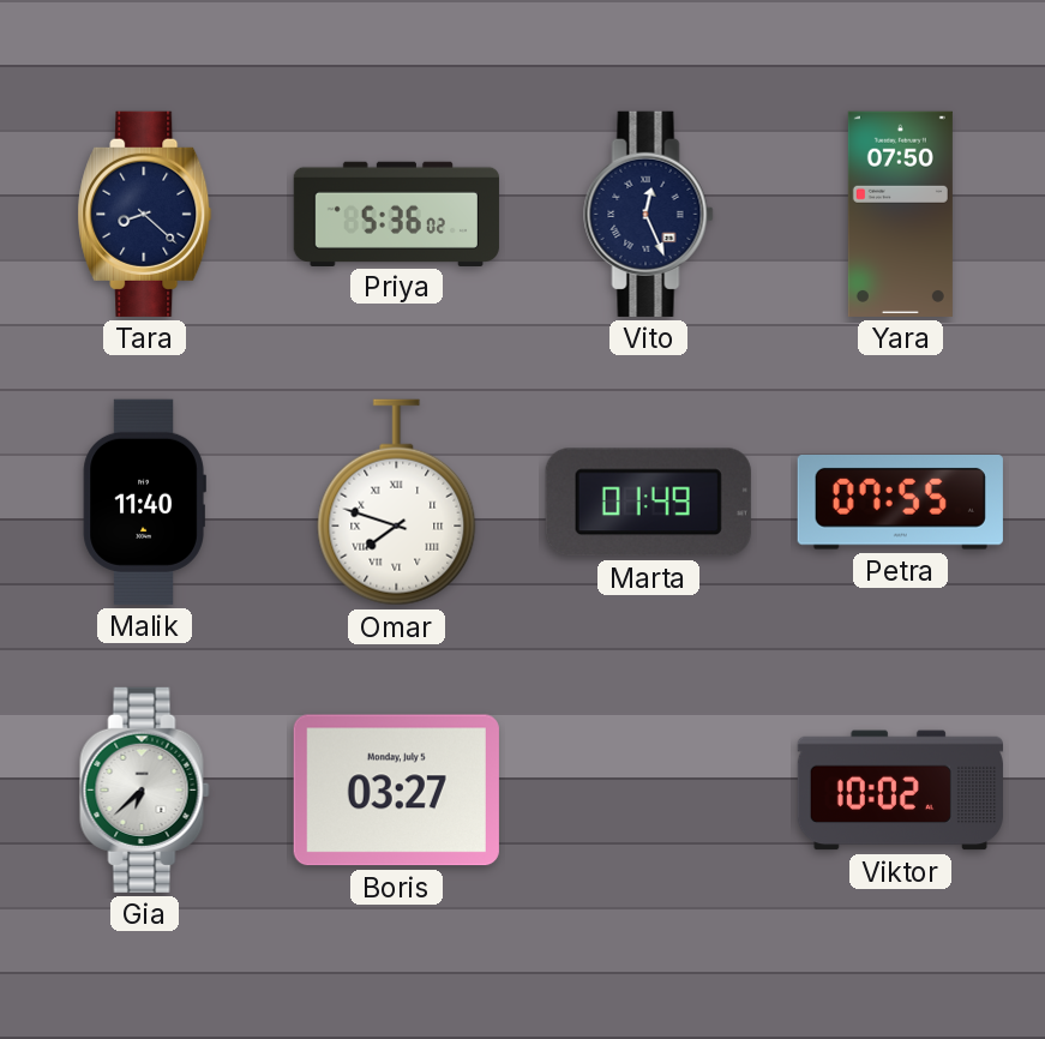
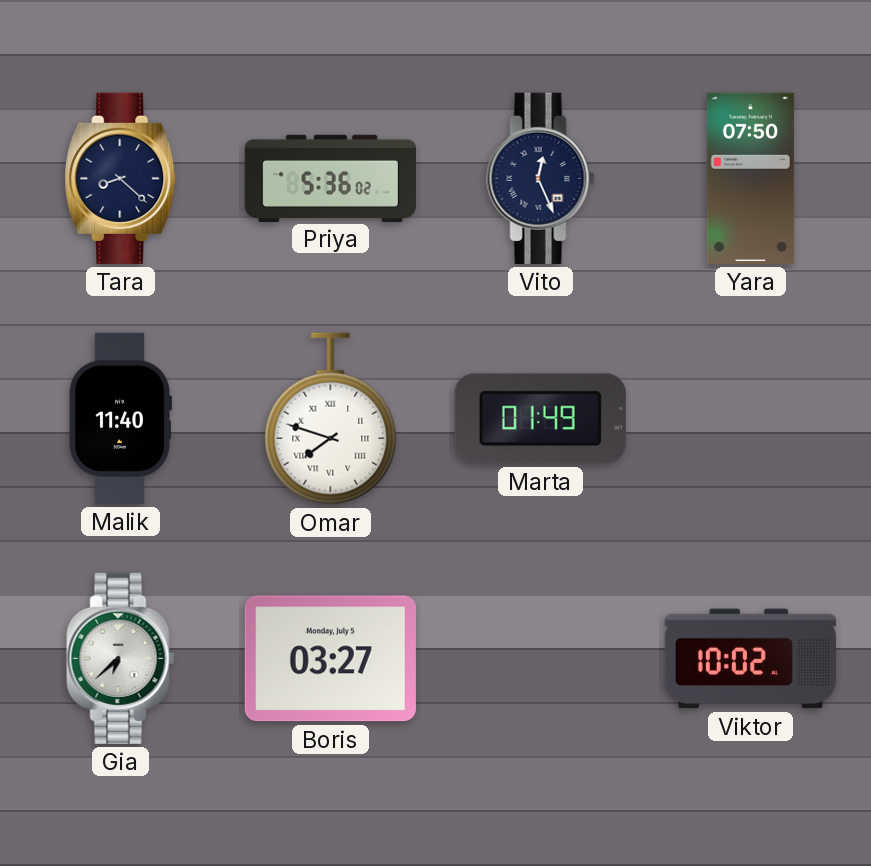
Petra: 07:55 -> none
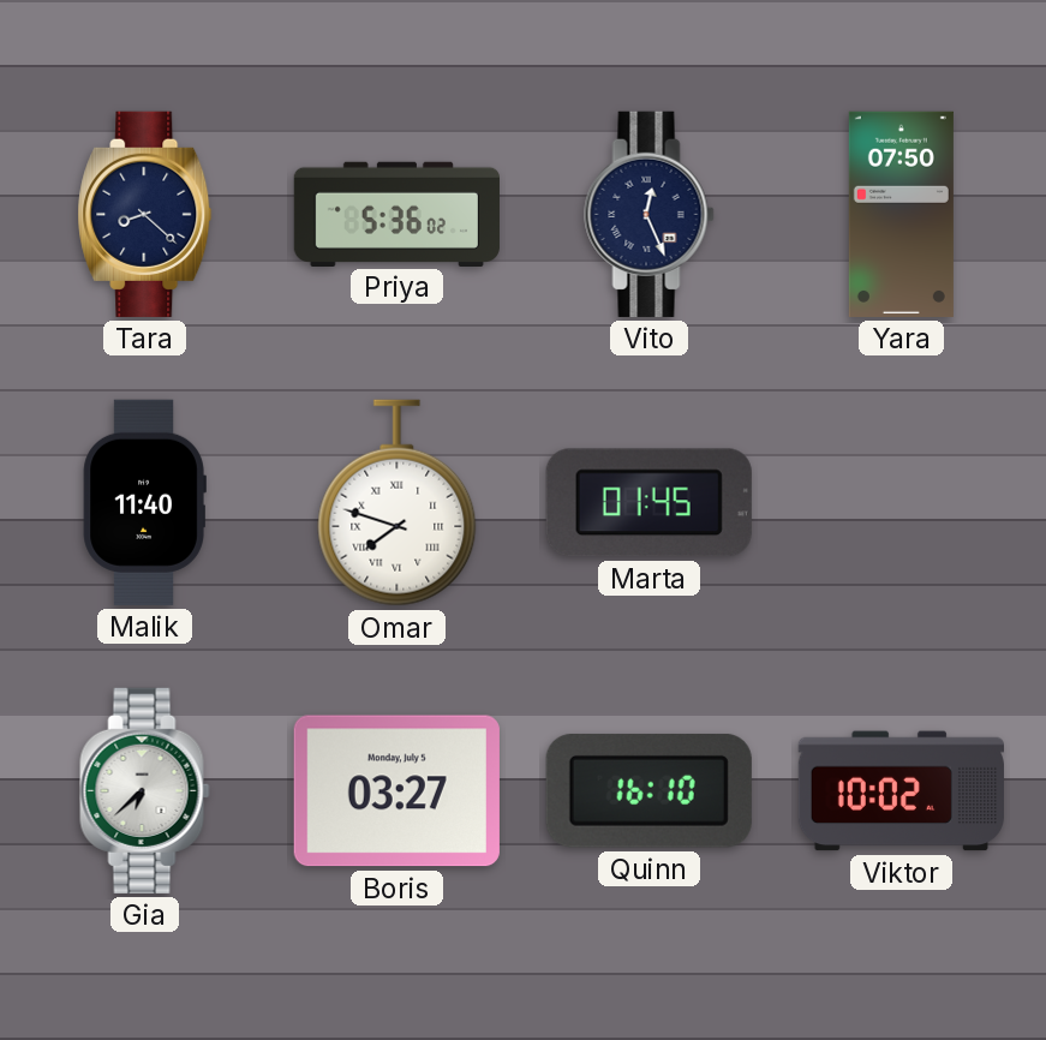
Marta: 01:49 -> 01:45
Quinn: none -> 16:10
